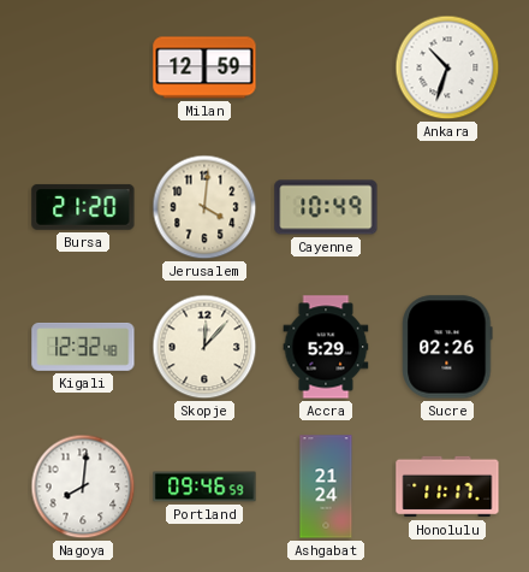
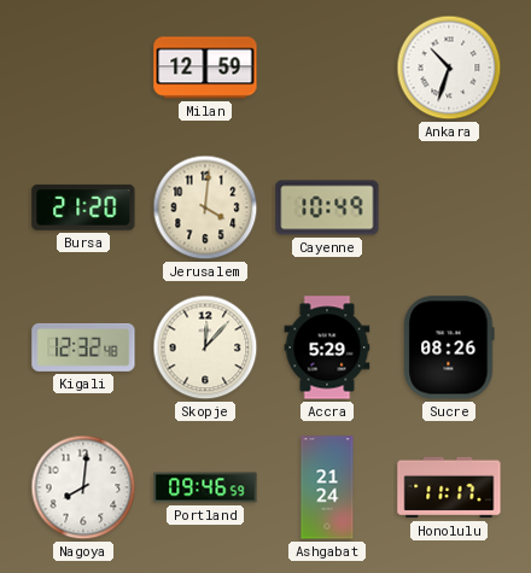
Sucre: 02:26 -> 08:26
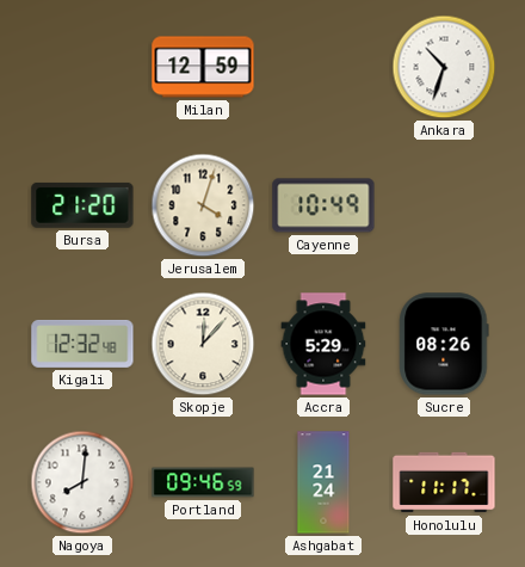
Jerusalem: 4:01 -> 4:03
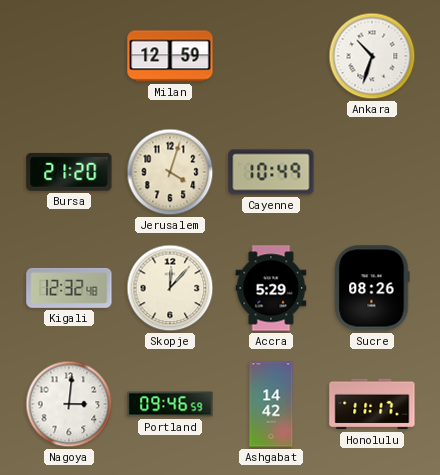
Nagoya: 8:01 -> 3:01
Ashgabat: 21:24 -> 14:42
